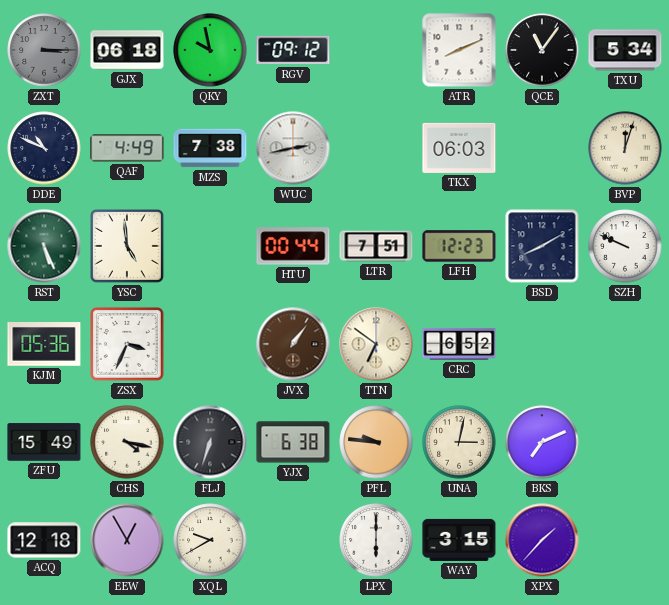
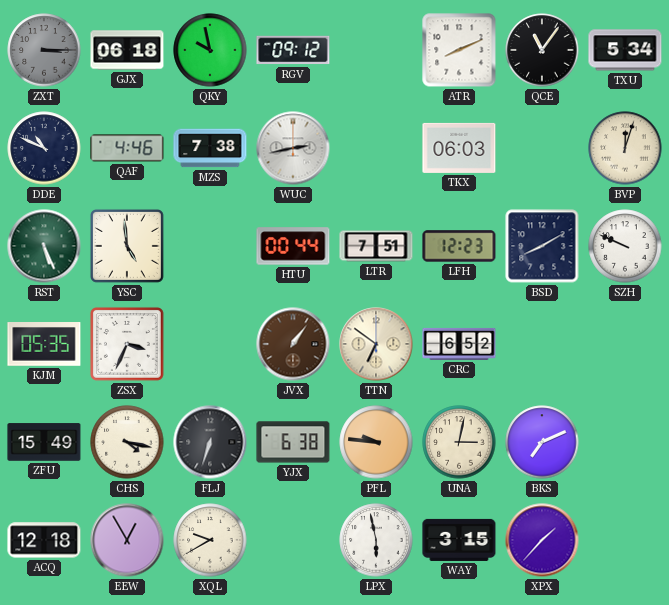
QAF: 4:49 -> 4:46
KJM: 05:36 -> 05:35
LPX: 6:00 -> 5:58
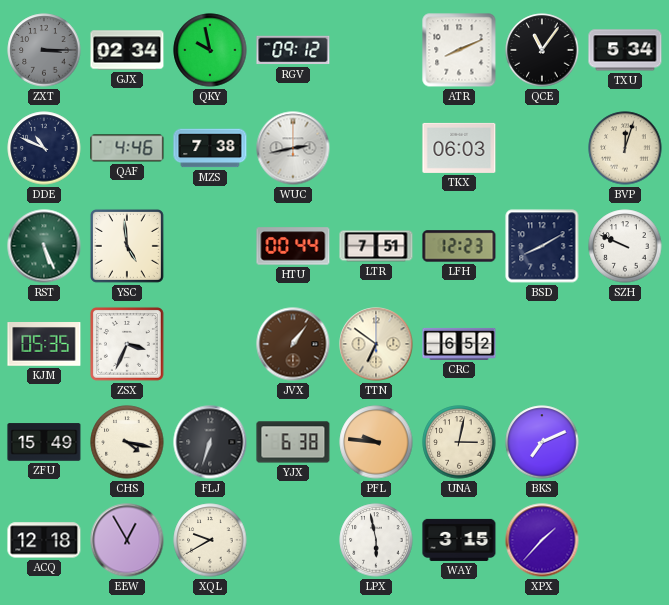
GJX: 06:18 -> 02:34
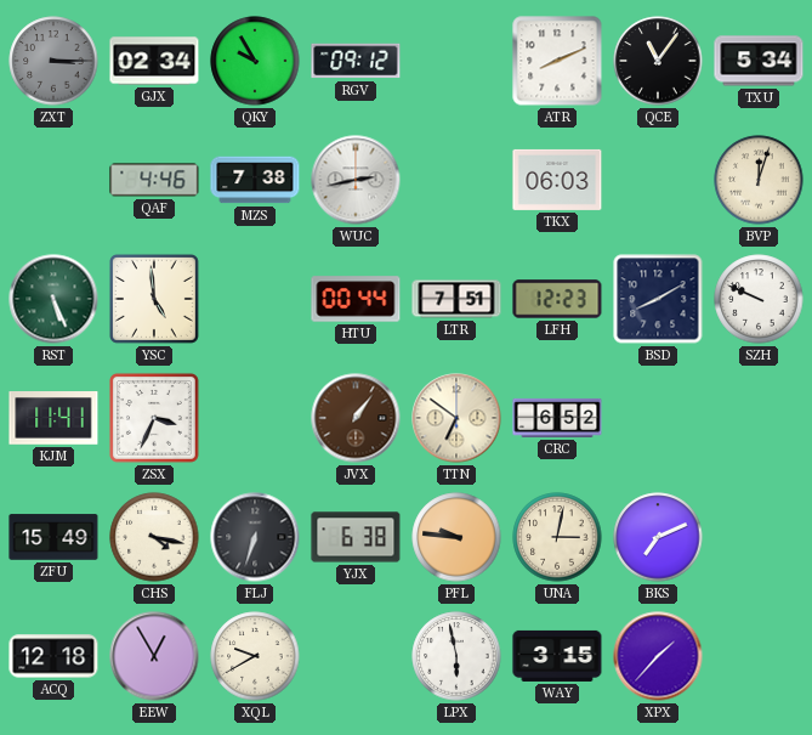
QKY: 9:58 -> 9:55
DDE: 10:49 -> none
KJM: 05:35 -> 11:41
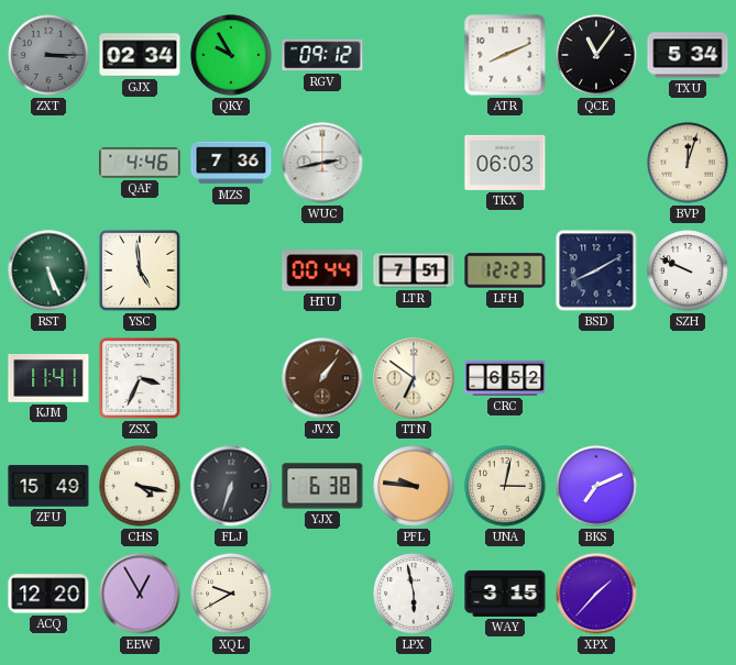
MZS: 7:38 -> 7:36
ACQ: 12:18 -> 12:20
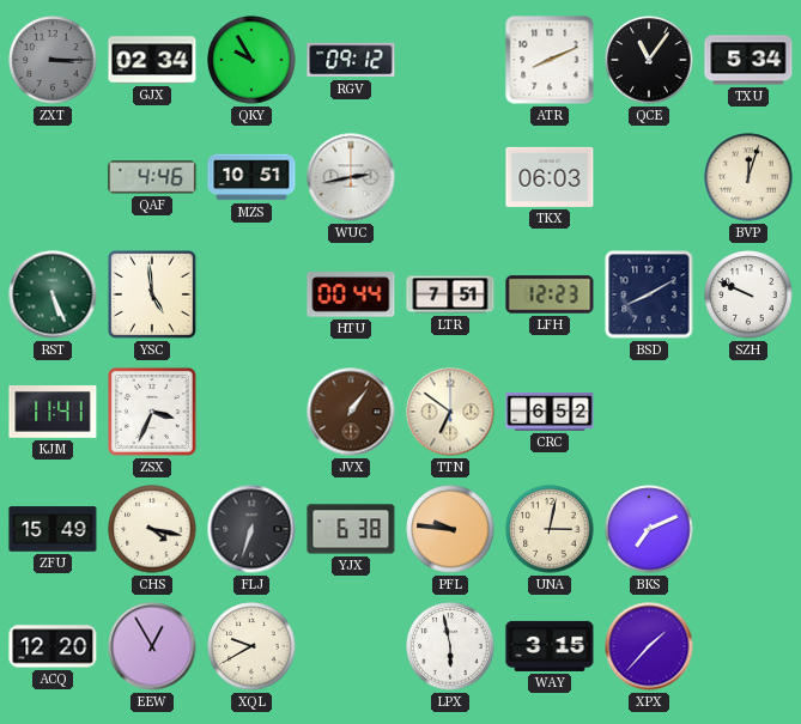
MZS: 7:36 -> 10:51
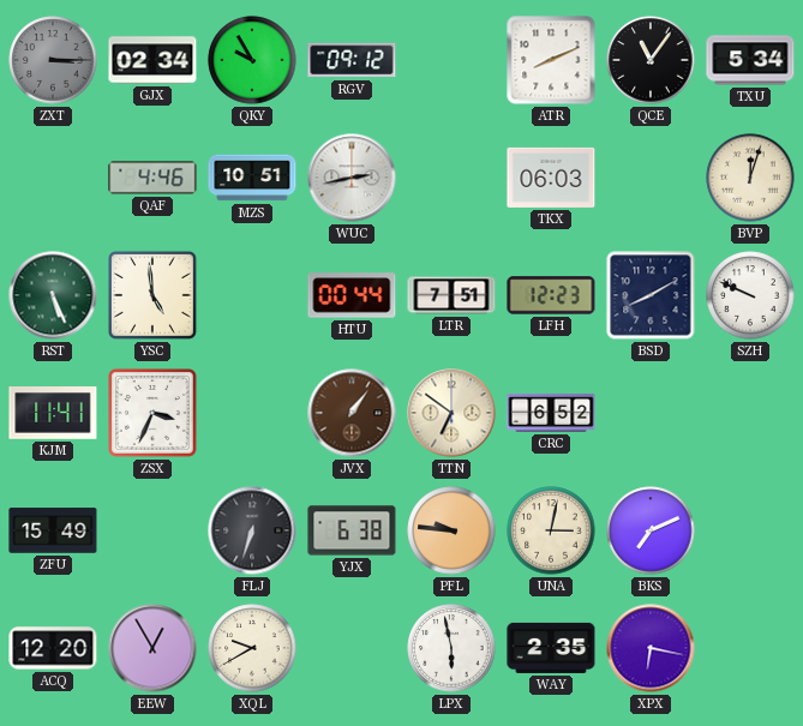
CHS: 4:17 -> none
WAY: 3:15 -> 2:35
XPX: 1:37 -> 6:17
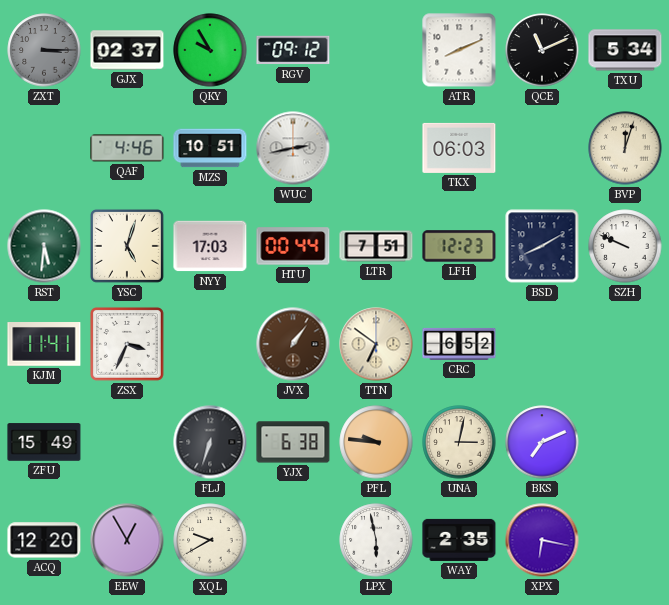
GJX: 02:34 -> 02:37
QCE: 11:06 -> 11:11
RST: 5:26 -> 5:31
YSC: 4:59 -> 5:03
NYY: none -> 17:03
